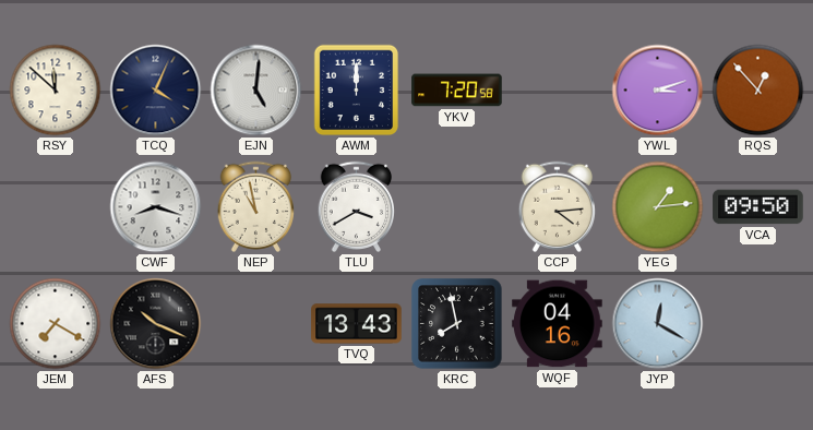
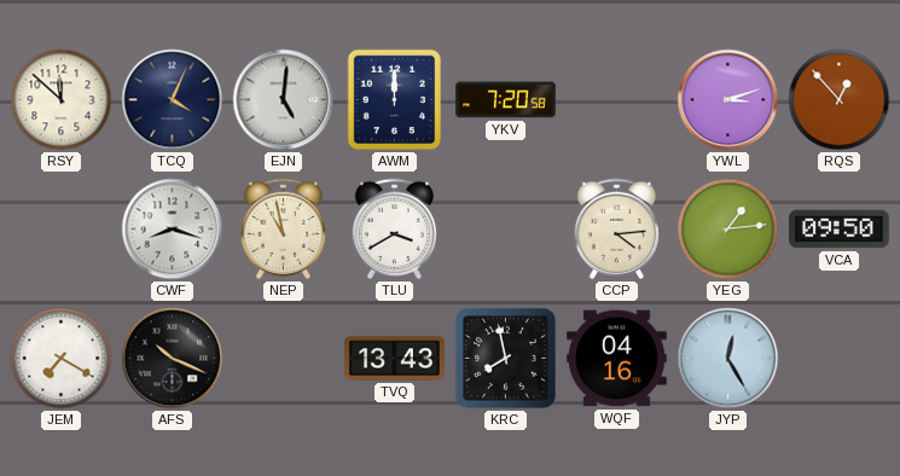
JYP: 12:20 -> 12:25
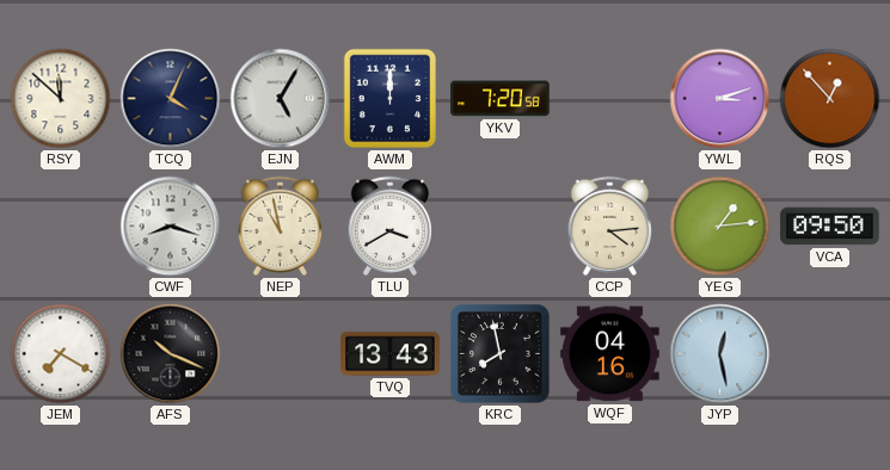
EJN: 5:01 -> 5:05
JYP: 12:25 -> 12:28
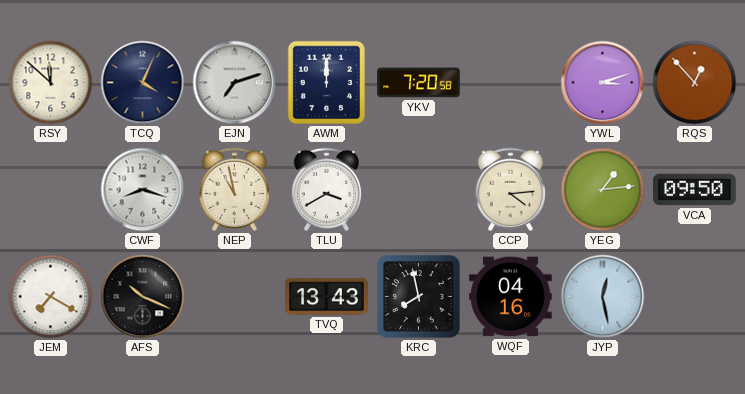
EJN: 5:05 -> 7:12
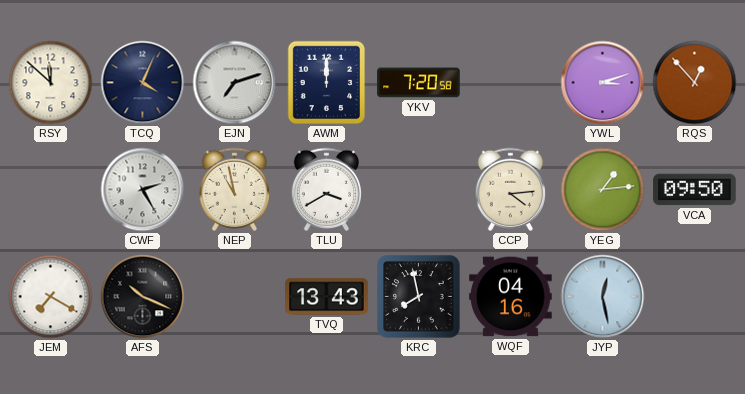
CWF: 8:18 -> 2:25
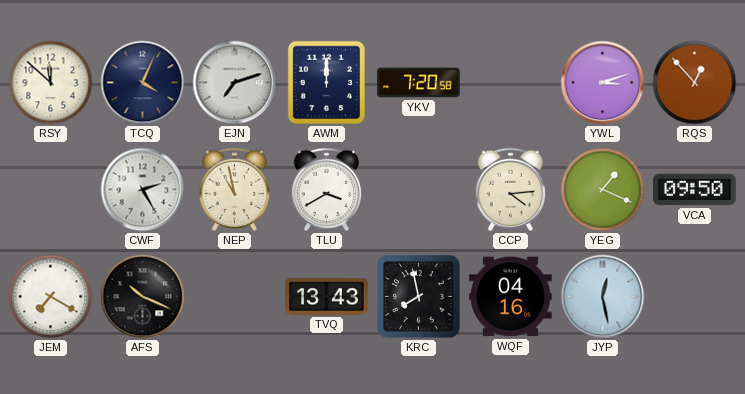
YEG: 1:14 -> 1:19
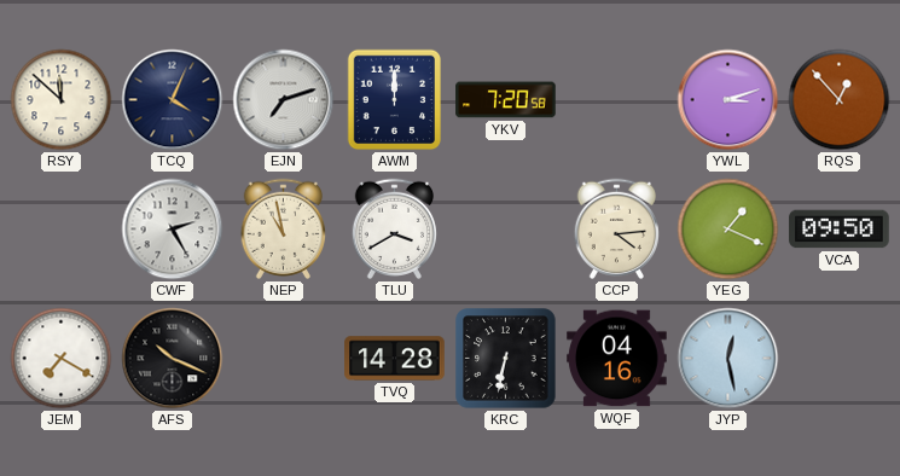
TVQ: 13:43 -> 14:28
KRC: 7:58 -> 6:32
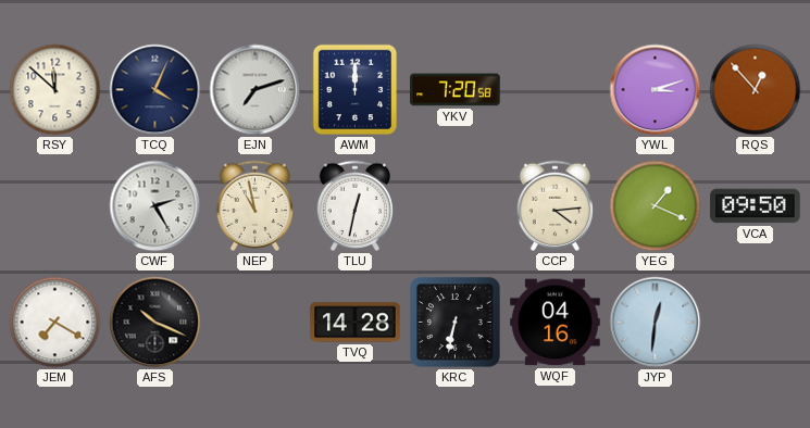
TLU: 3:40 -> 12:32
JYP: 12:28 -> 12:31
